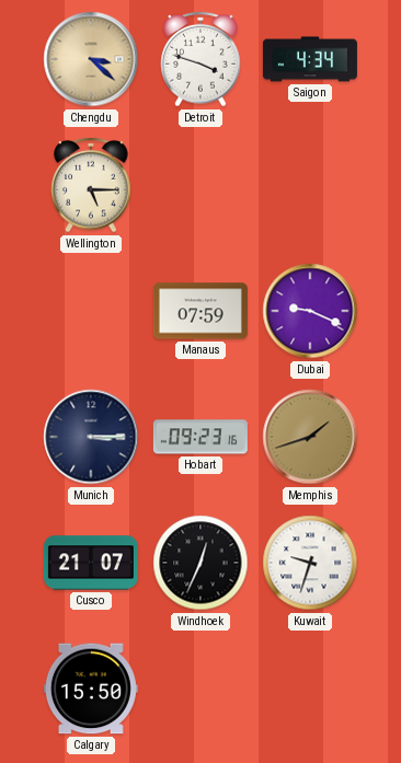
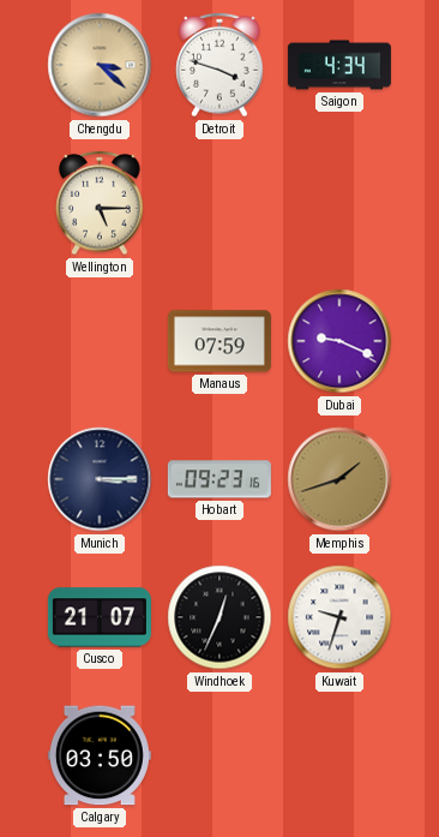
Calgary: 15:50 -> 03:50
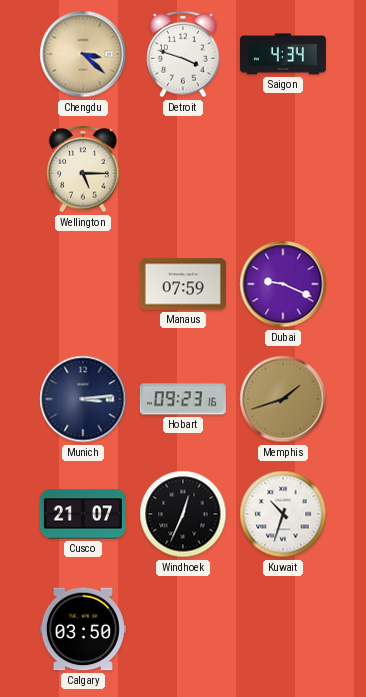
Munich: 3:15 -> 3:14
Kuwait: 9:33 -> 10:33
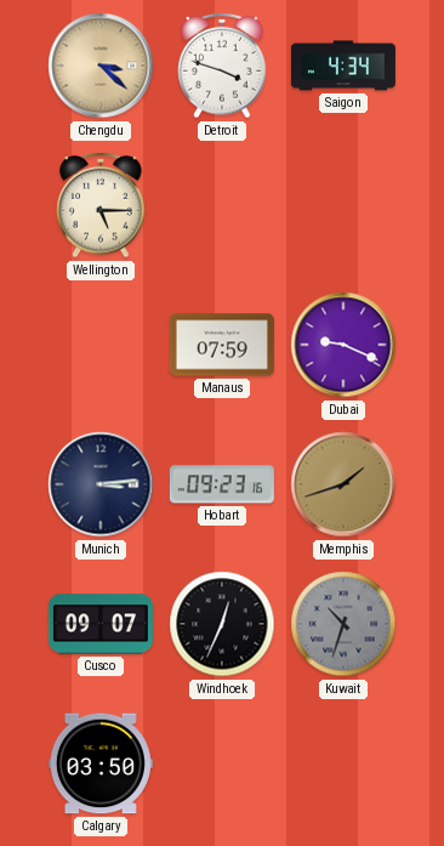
Cusco: 21:07 -> 09:07
Kuwait dial: white -> grey
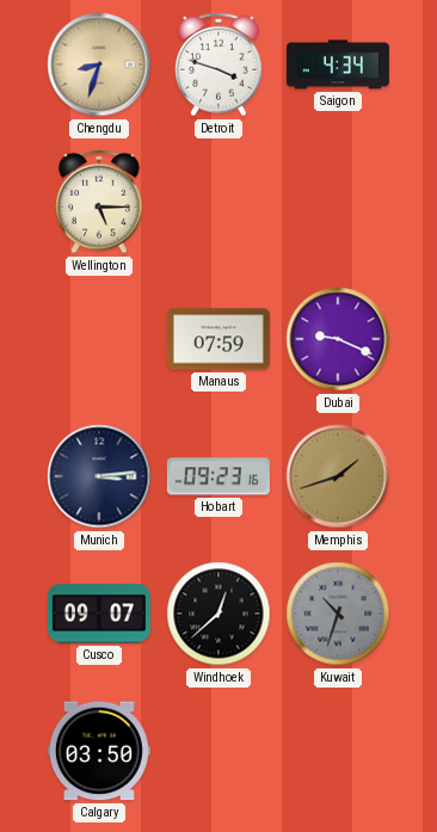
Chengdu: 3:22 -> 8:33
Windhoek: 12:34 -> 12:38
